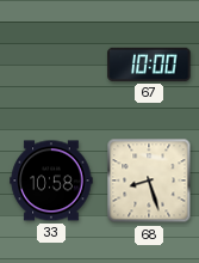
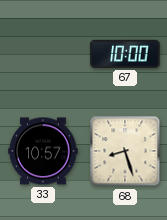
33: 10:58 -> 10:57
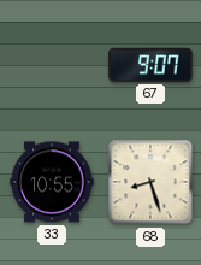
67: 10:00 -> 9:07
33: 10:57 -> 10:55
